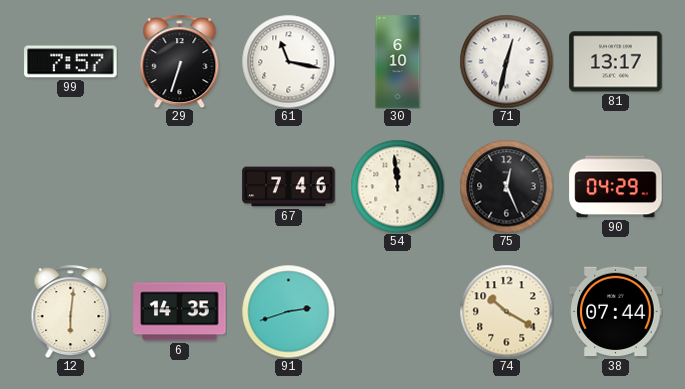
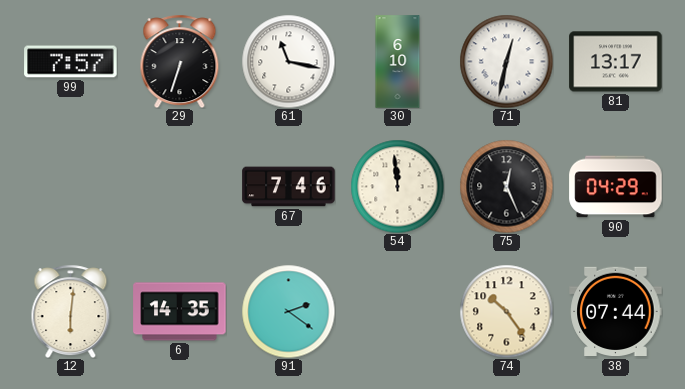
91: 2:42 -> 2:21
74: 10:20 -> 10:24
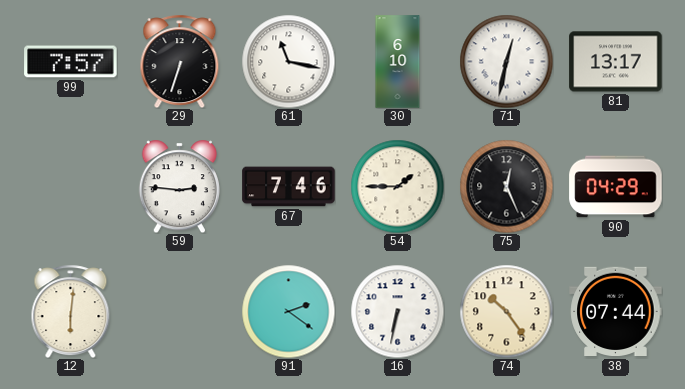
59: none -> 2:46
54: 11:59 -> 1:45
6: 14:35 -> none
16: none -> 6:32
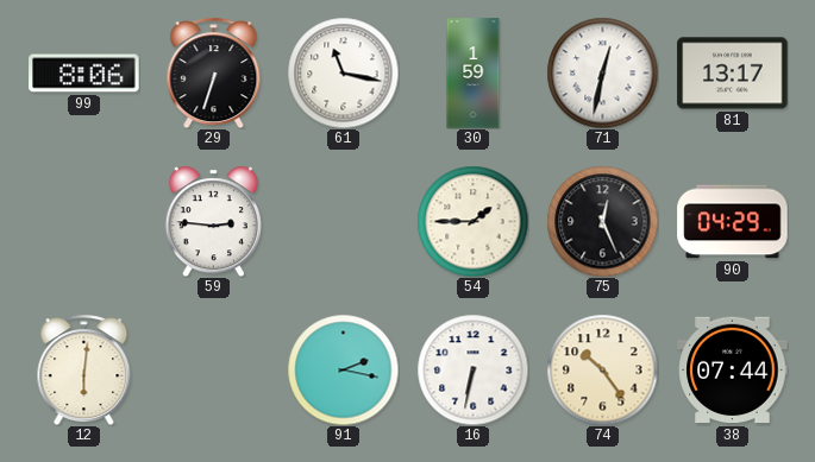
99: 7:57 -> 8:06
30: 6:10 -> 1:59
67: 7:46 -> none
91: 2:21 -> 2:17
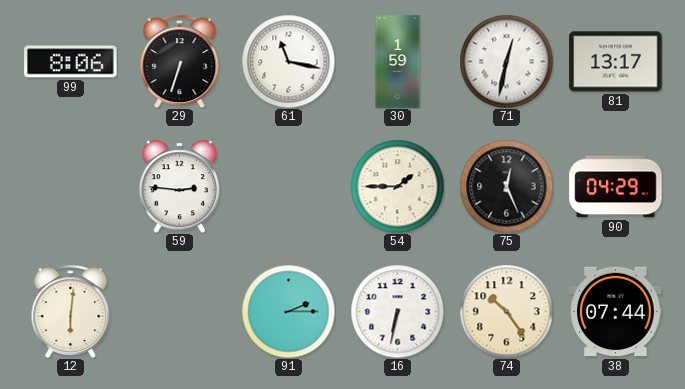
91: 2:17 -> 2:15
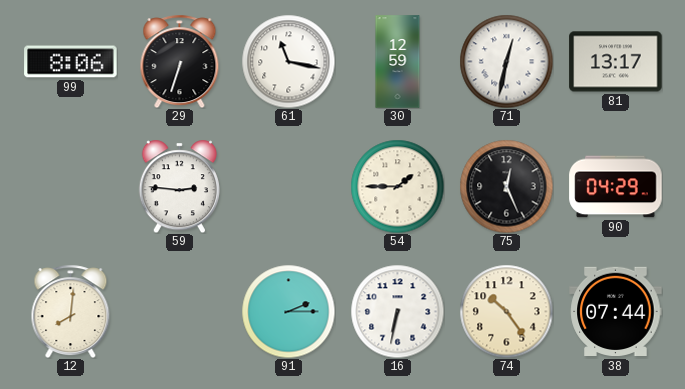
30: 1:59 -> 12:59
12: 6:01 -> 8:01
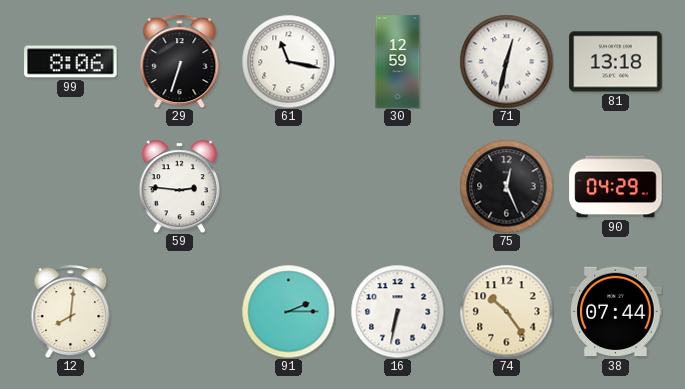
81: 13:17 -> 13:18
54: 1:45 -> none
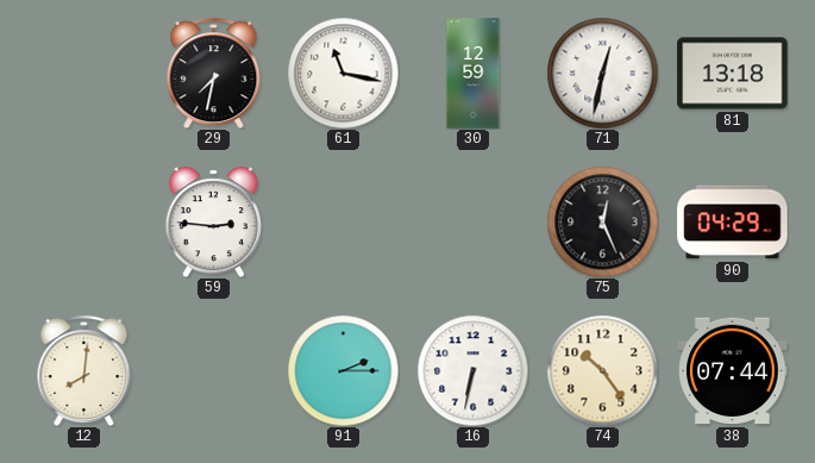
99: 8:06 -> none
29: 6:33 -> 7:32
